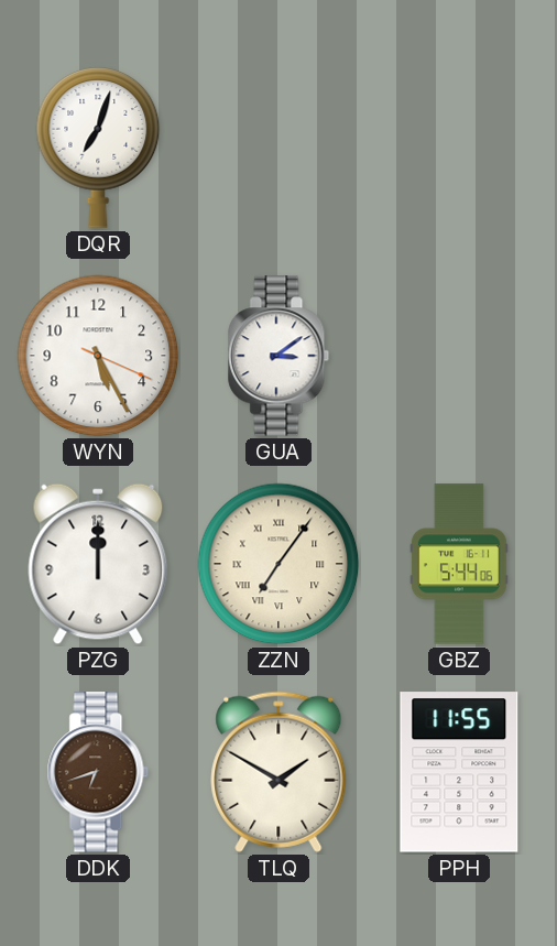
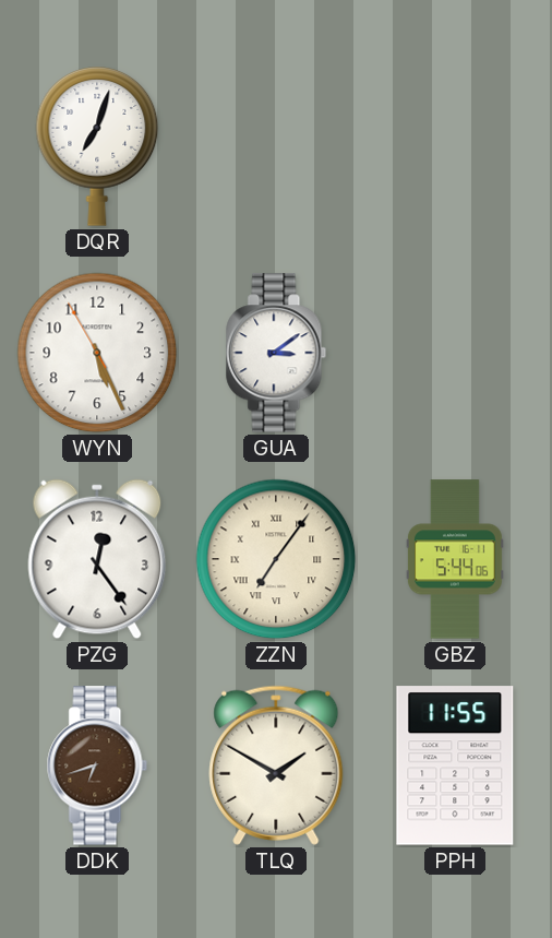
WYN: 5:25:19 -> 5:25:55
PZG: 12:00 -> 12:24
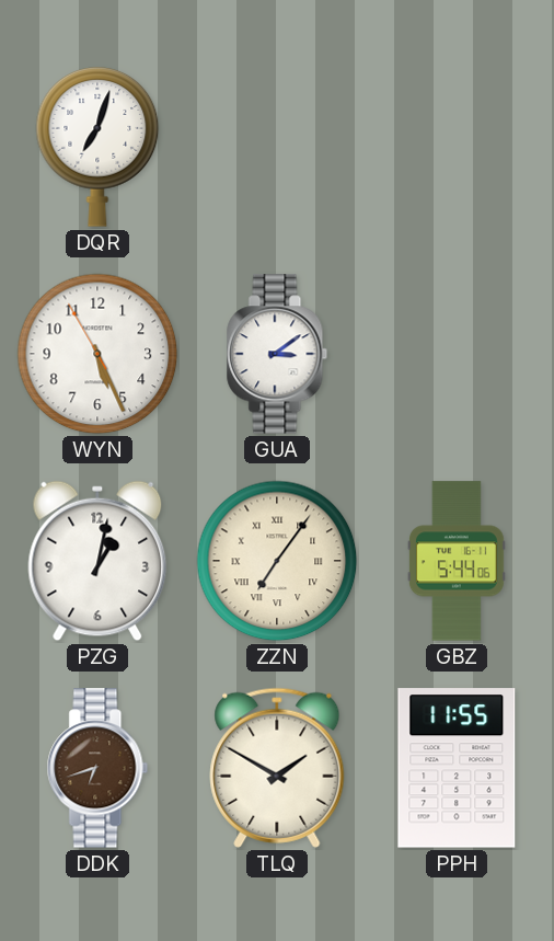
PZG: 12:24 -> 1:02
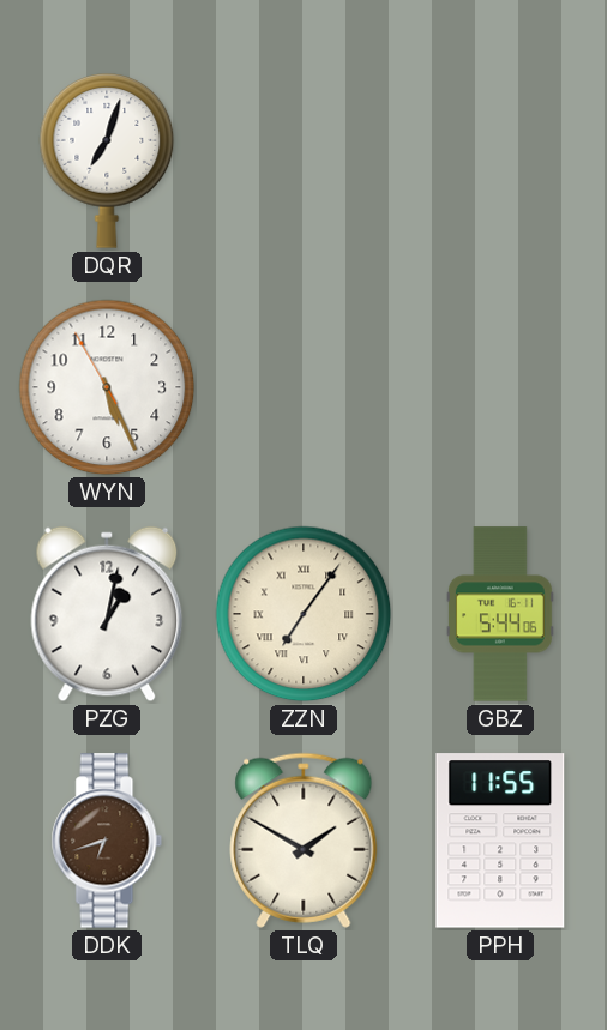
GUA: 3:09 -> none
